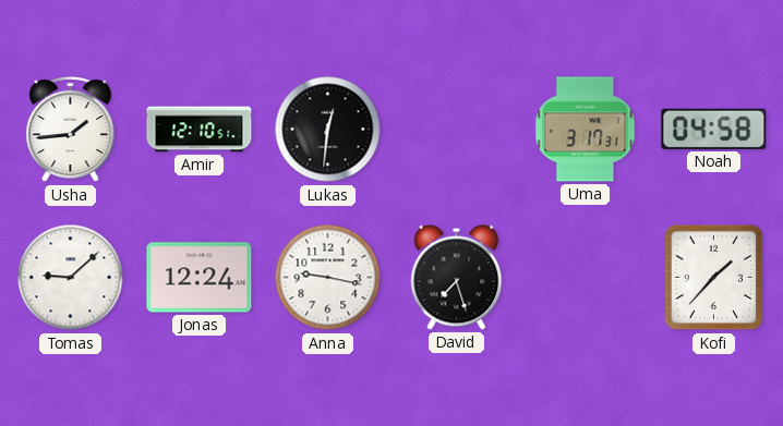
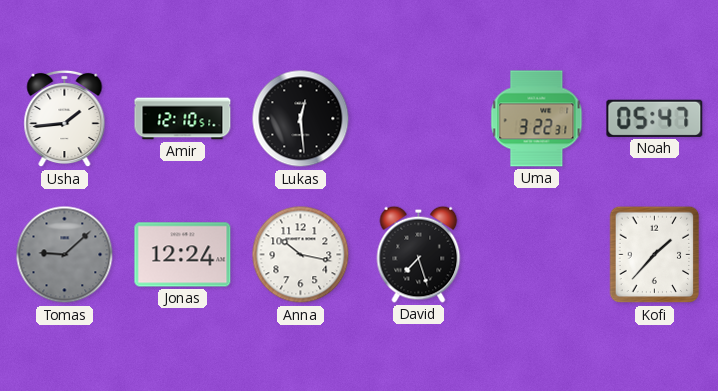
Lukas: 12:31 -> 12:29
Uma: 3:17 -> 3:22
Noah: 04:58 -> 05:47
Tomas dial: white -> grey
Anna: 9:17 -> 10:17
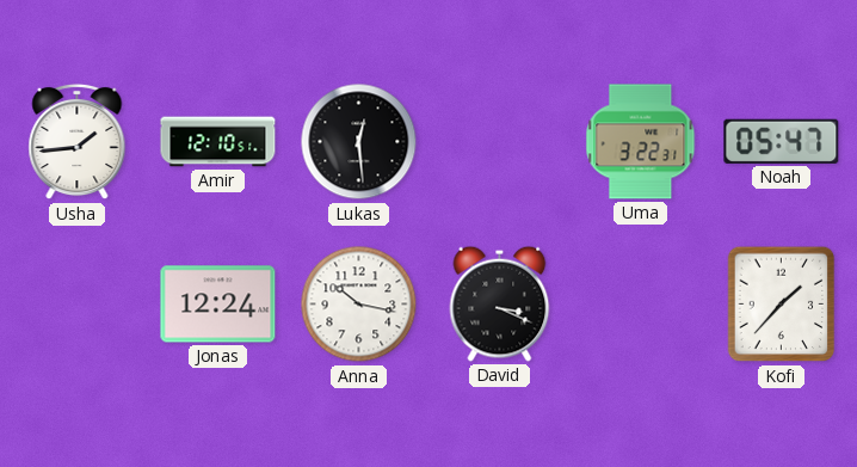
Tomas: 9:08 -> none
David: 7:27 -> 3:19
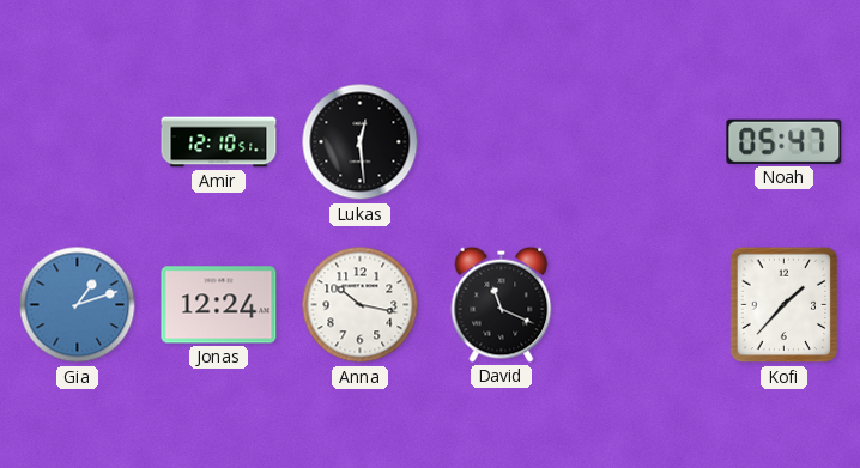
Usha: 1:44 -> none
Uma: 3:22 -> none
Gia: none -> 1:12
David: 3:19 -> 11:19
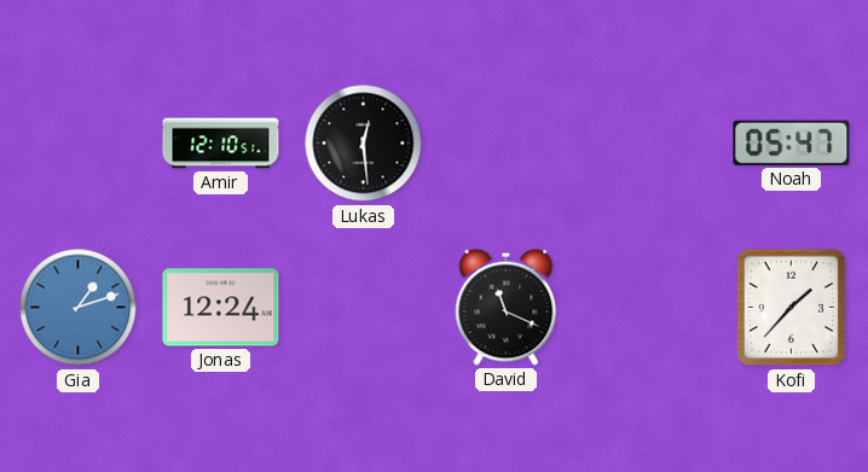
Anna: 10:17 -> none
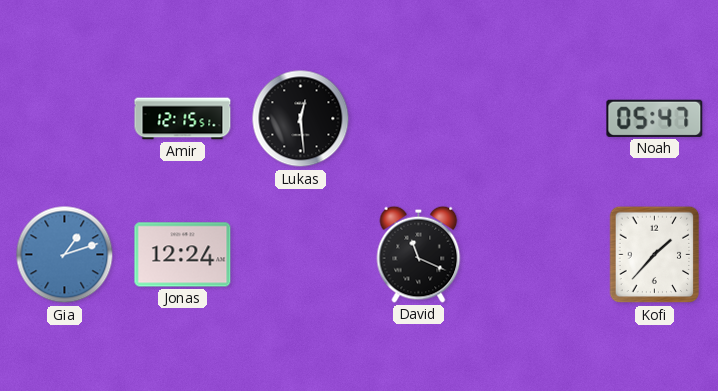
Amir: 12:10 -> 12:15
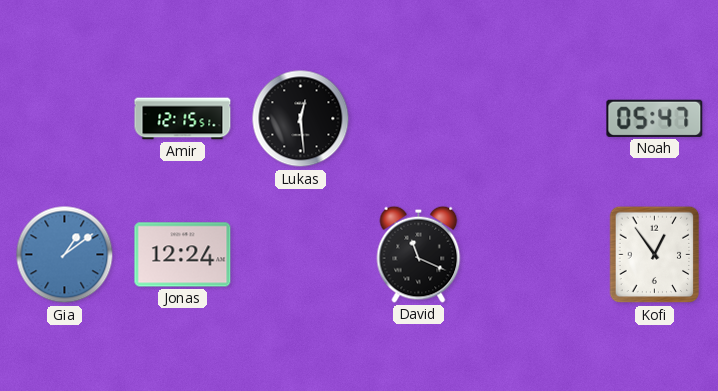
Gia: 1:12 -> 1:09
Kofi: 1:37 -> 12:54
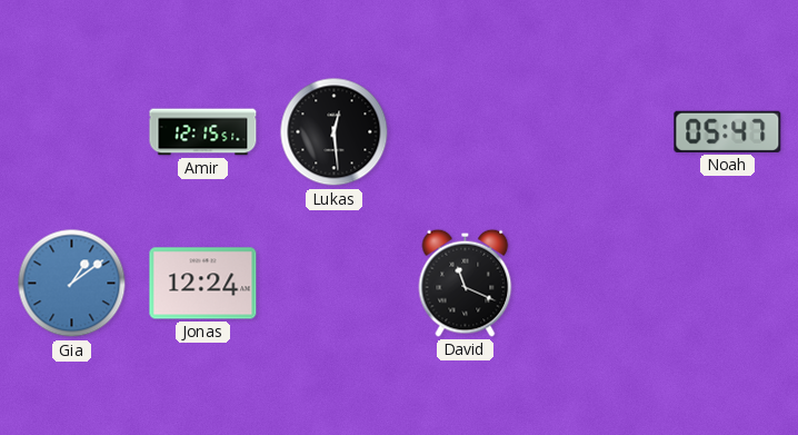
Kofi: 12:54 -> none
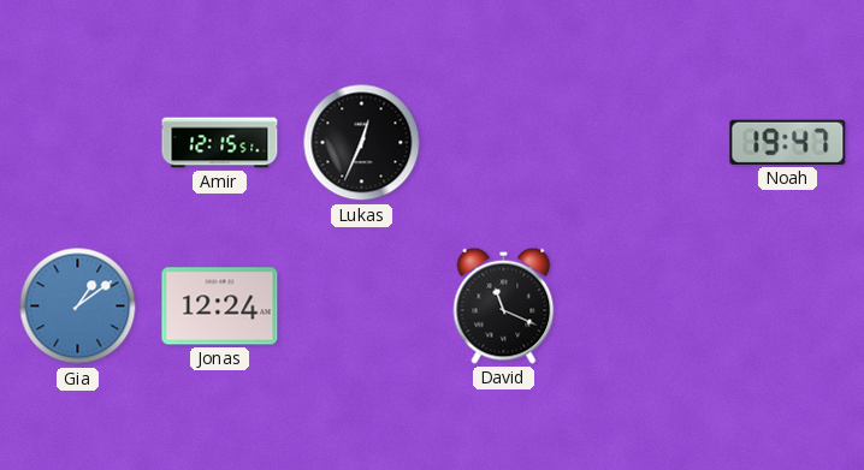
Lukas: 12:29 -> 12:34
Noah: 05:47 -> 19:47
